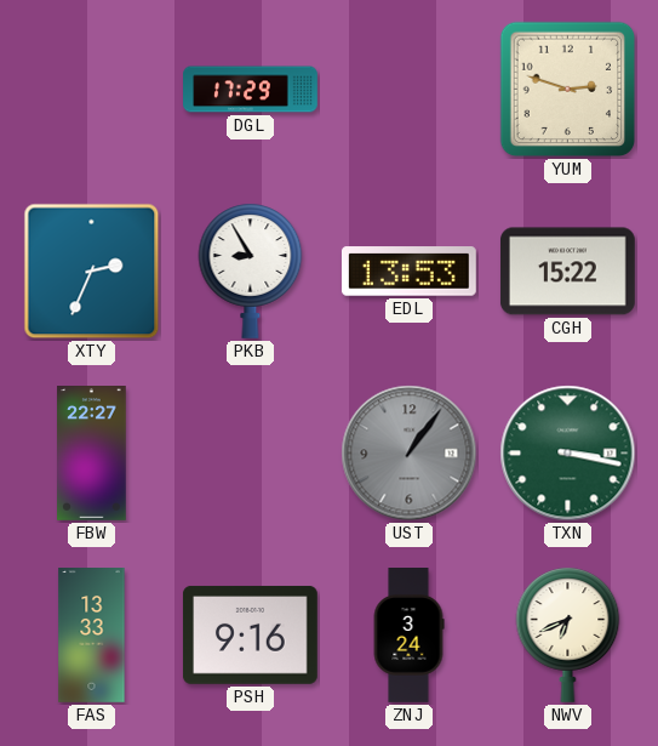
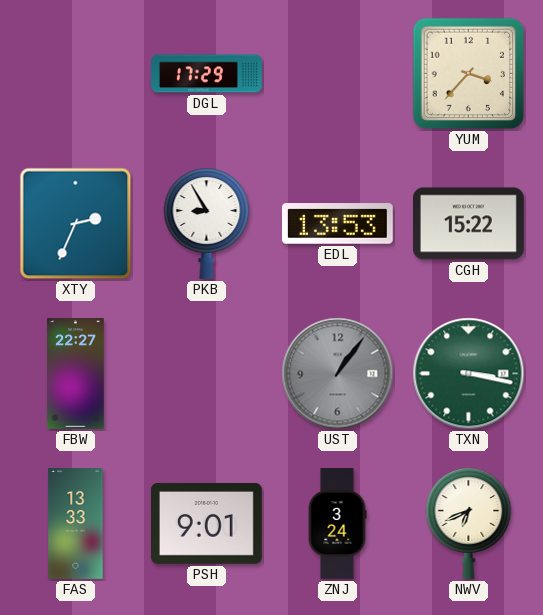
YUM: 2:48 -> 3:37
PSH: 9:16 -> 9:01
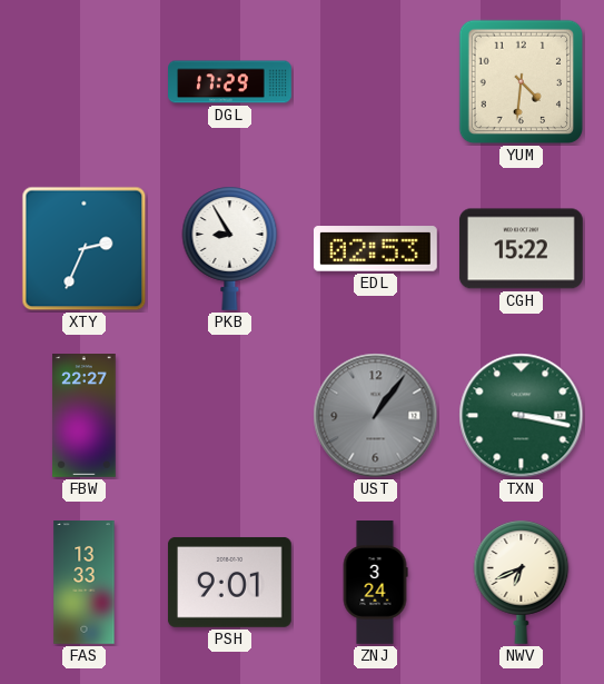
YUM: 3:37 -> 4:31
EDL: 13:53 -> 02:53
